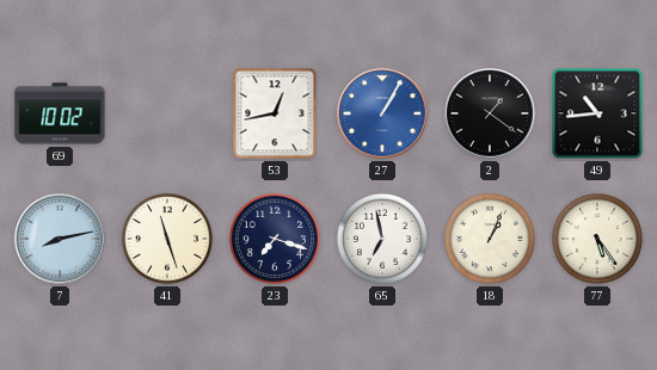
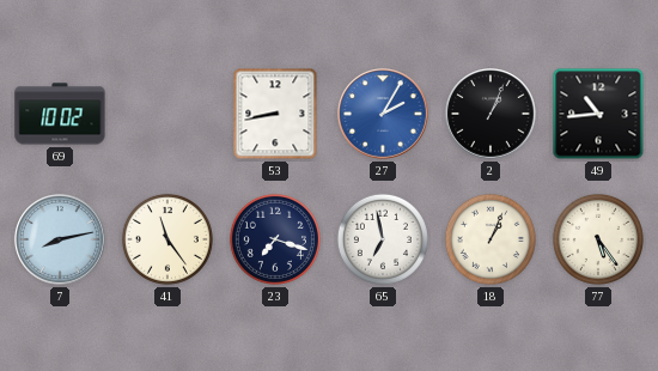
53: 12:43 -> 8:43
27: 1:05 -> 2:05
2: 1:21 -> 1:04
41: 11:27 -> 11:24
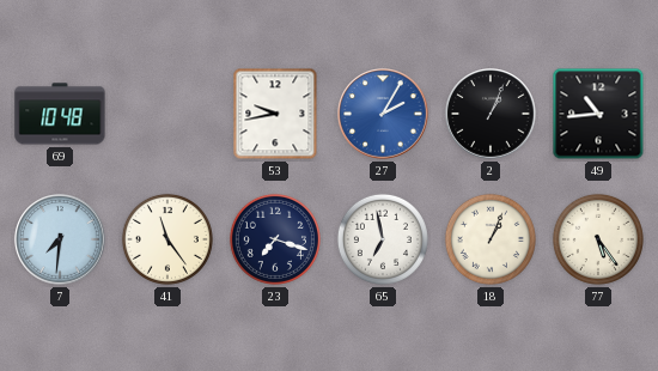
69: 10:02 -> 10:48
53: 8:43 -> 9:43
7: 8:13 -> 7:31
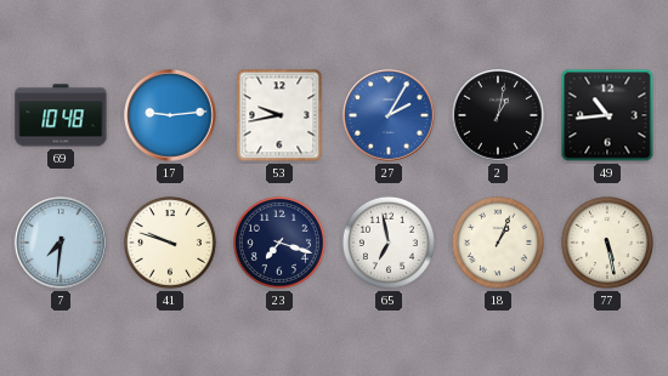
17: none -> 9:14
2: 1:04 -> 1:02
41: 11:24 -> 9:48
77: 5:24 -> 5:28
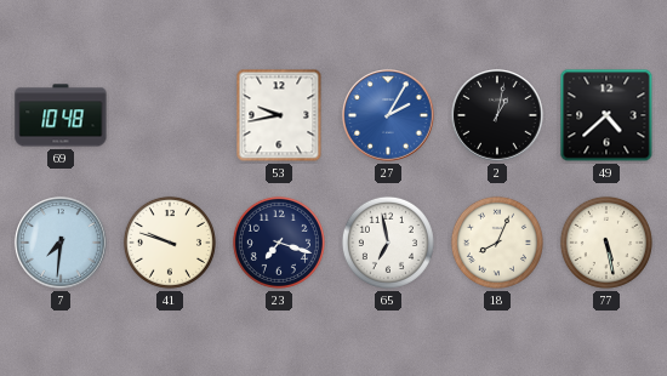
17: 9:14 -> none
49: 10:44 -> 4:38
18: 1:04 -> 8:04
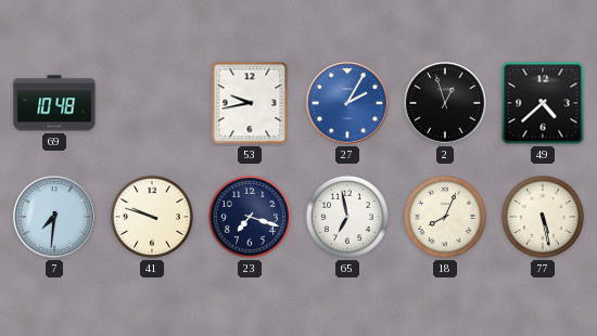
2: 1:02 -> 12:57
